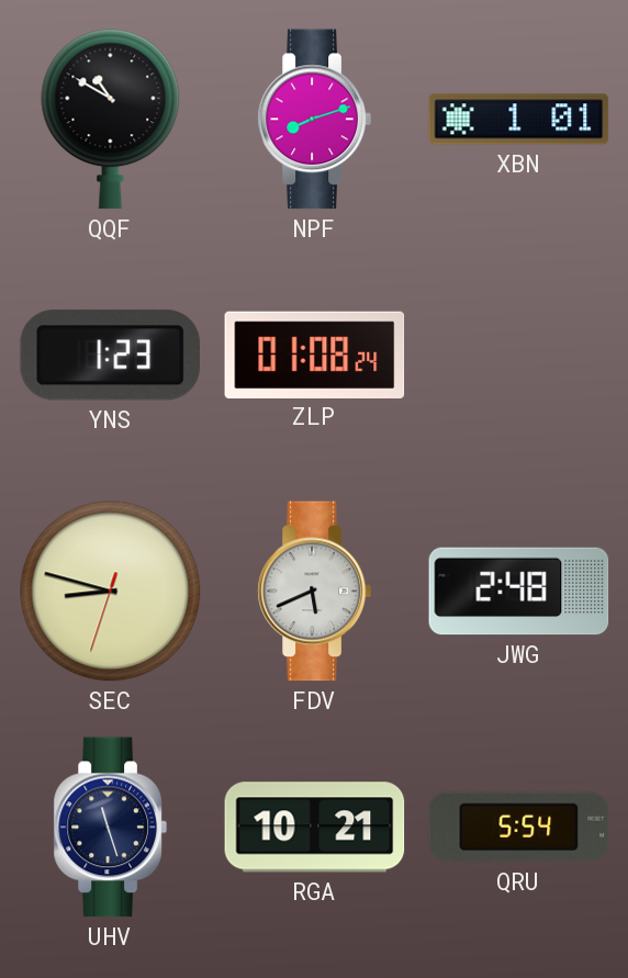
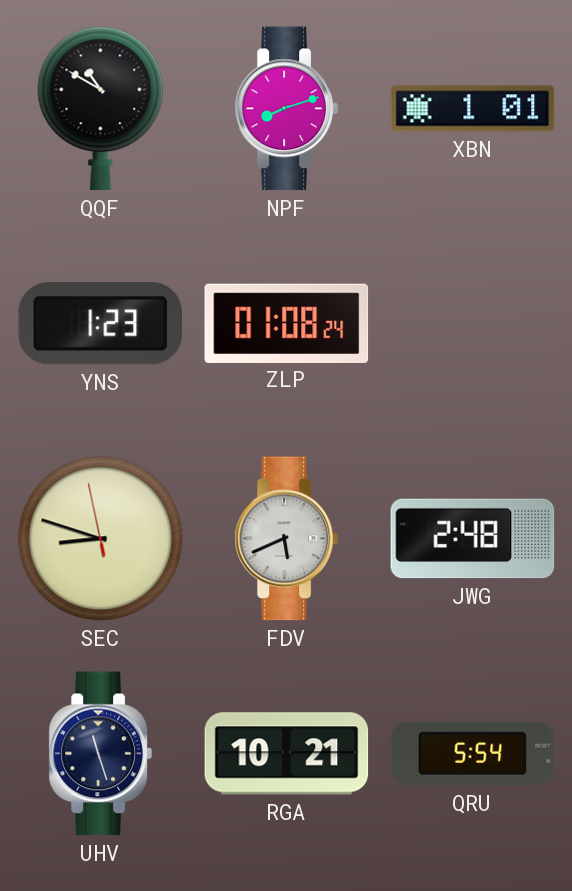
SEC: 8:47:33 -> 8:47:58
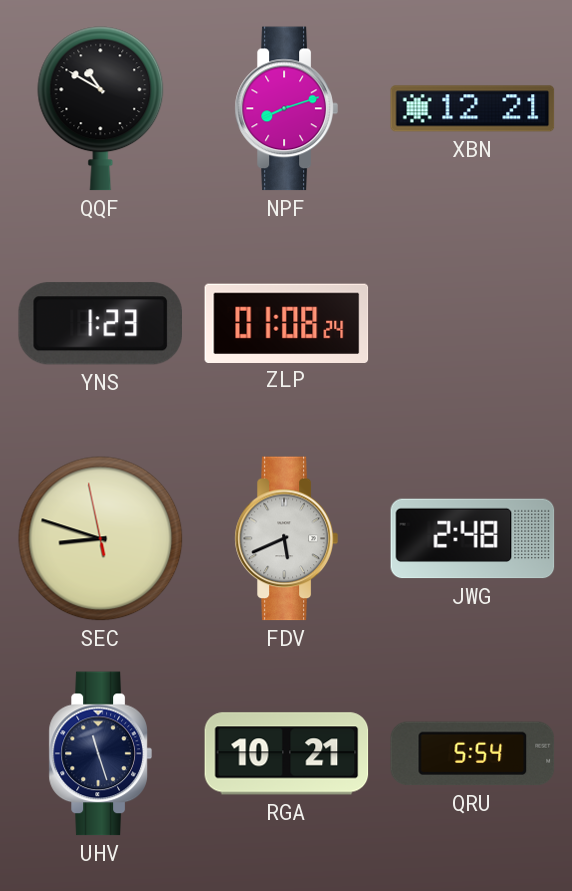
XBN: 1:01 -> 12:21
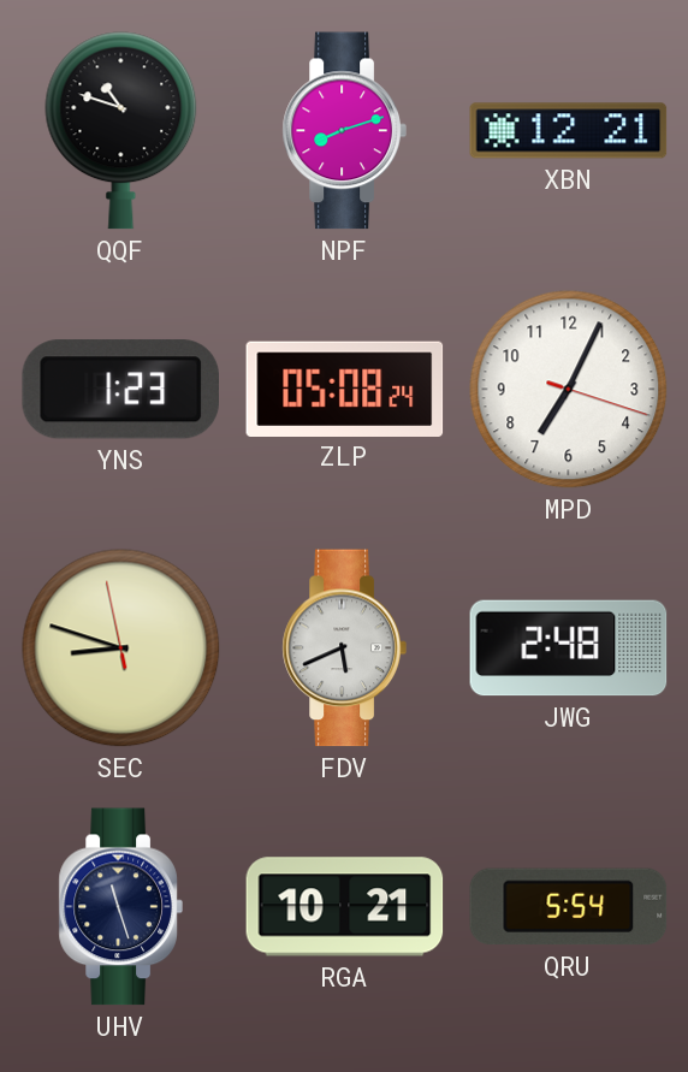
QQF: 10:50 -> 10:48
ZLP: 01:08 -> 05:08
MPD: none -> 7:04
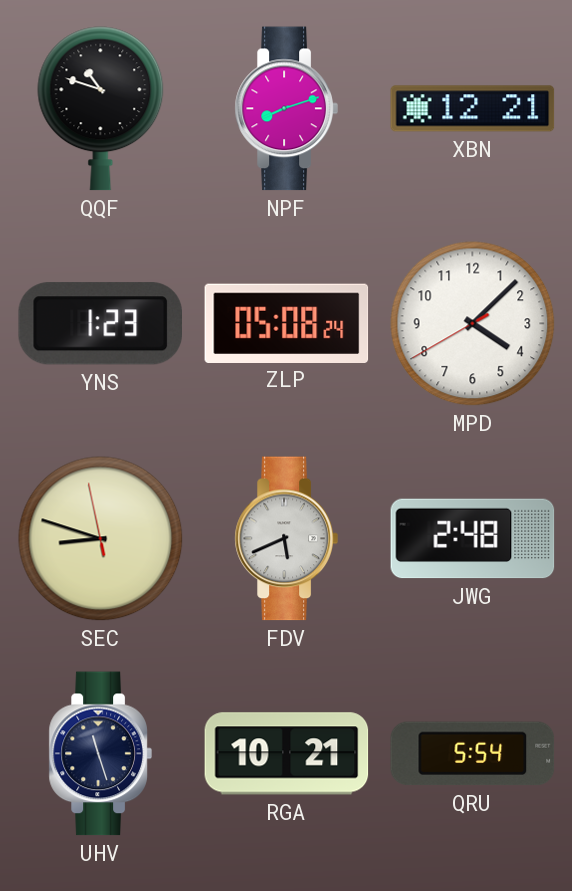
MPD: 7:04 -> 4:07
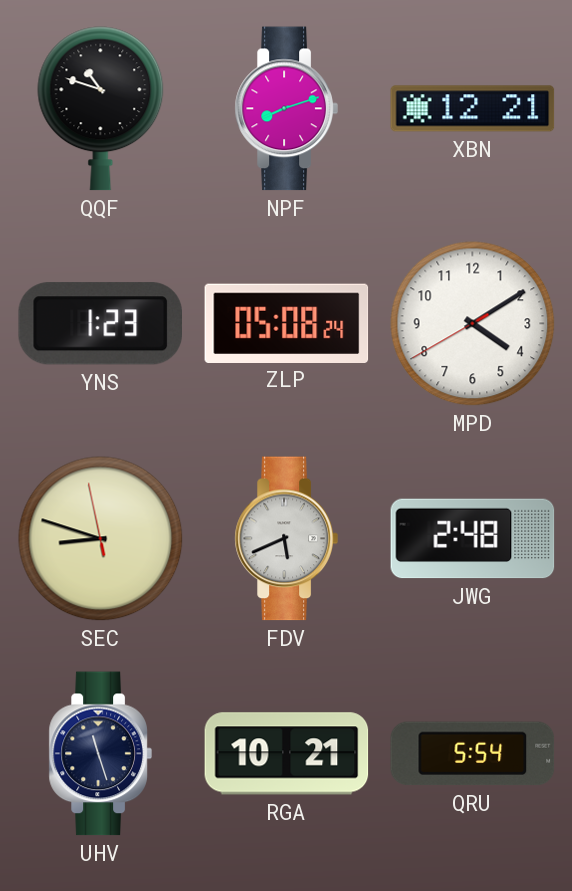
MPD: 4:07 -> 4:09
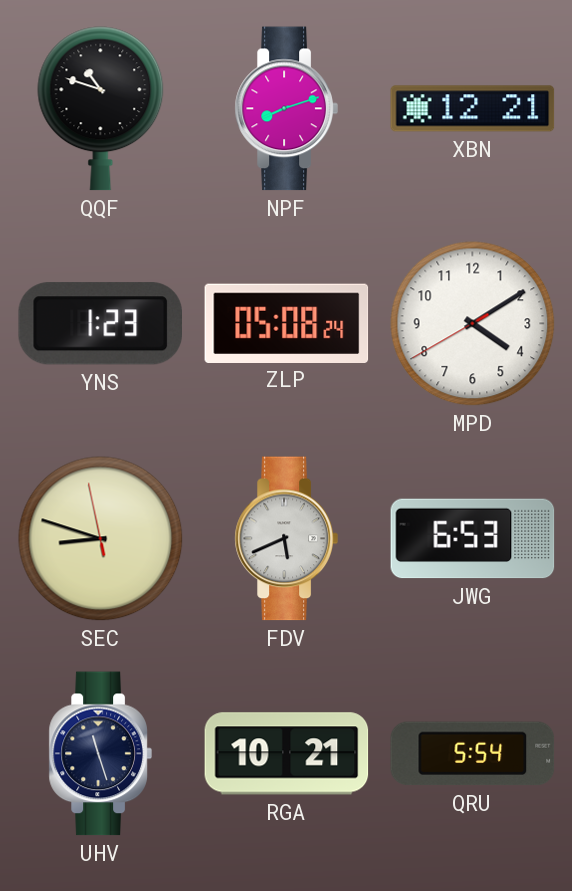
JWG: 2:48 -> 6:53
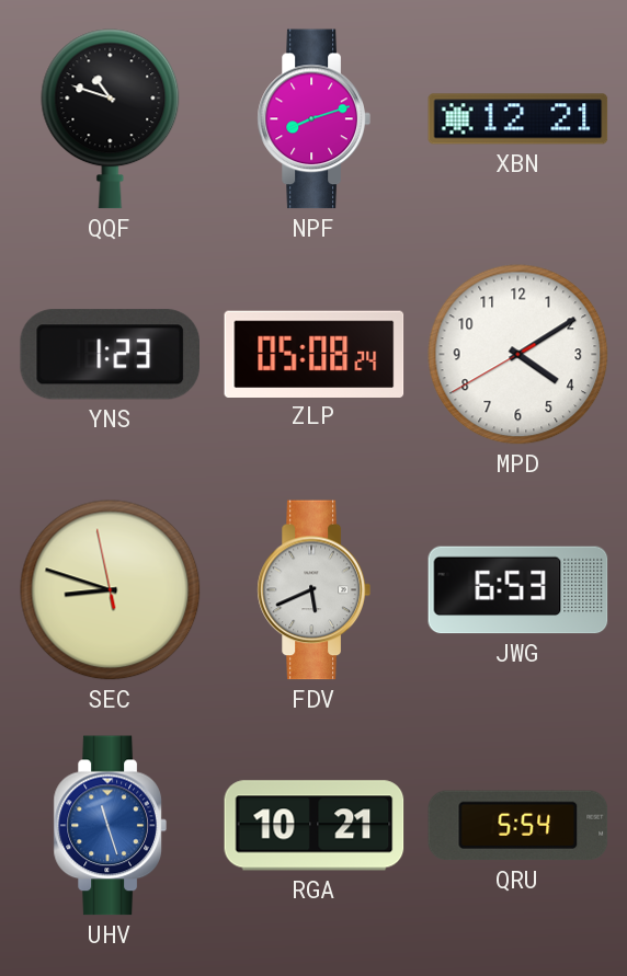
UHV dial: navy -> blue
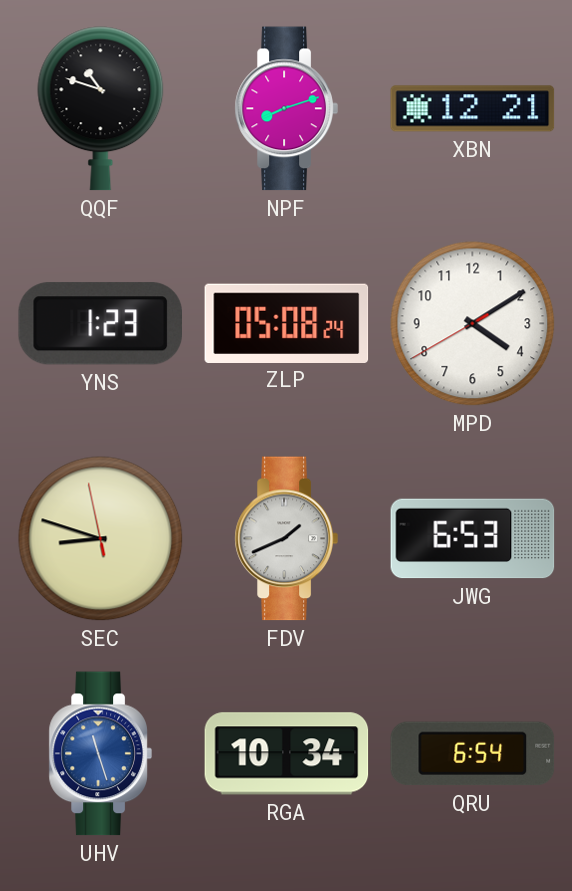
FDV: 5:41 -> 1:41
RGA: 10:21 -> 10:34
QRU: 5:54 -> 6:54
